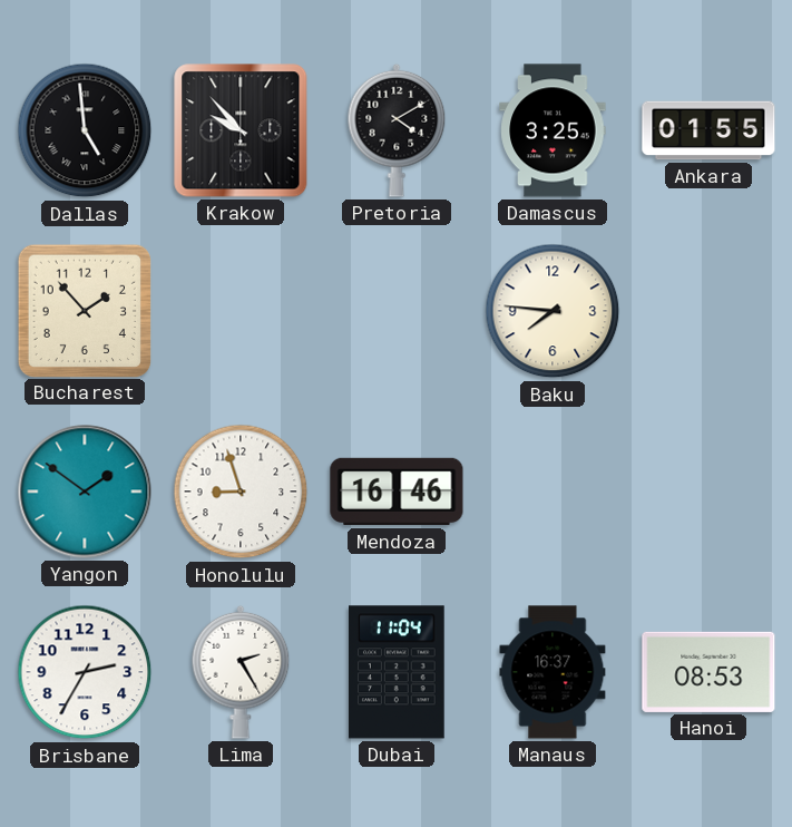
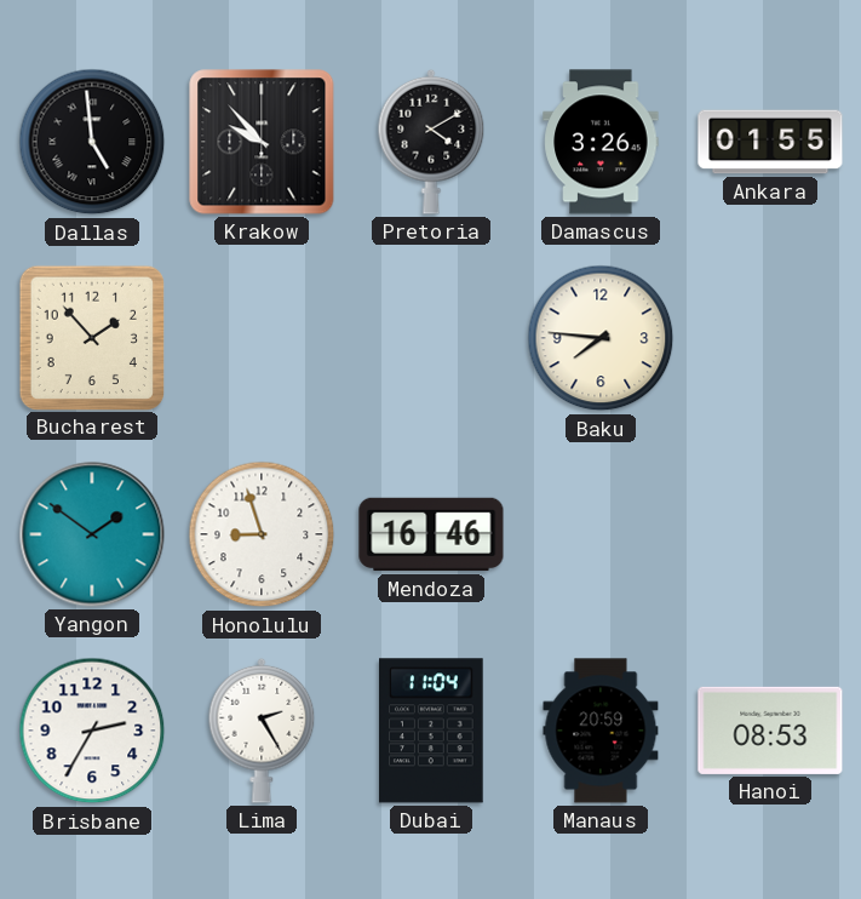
Damascus: 3:25 -> 3:26
Manaus: 16:37 -> 20:59
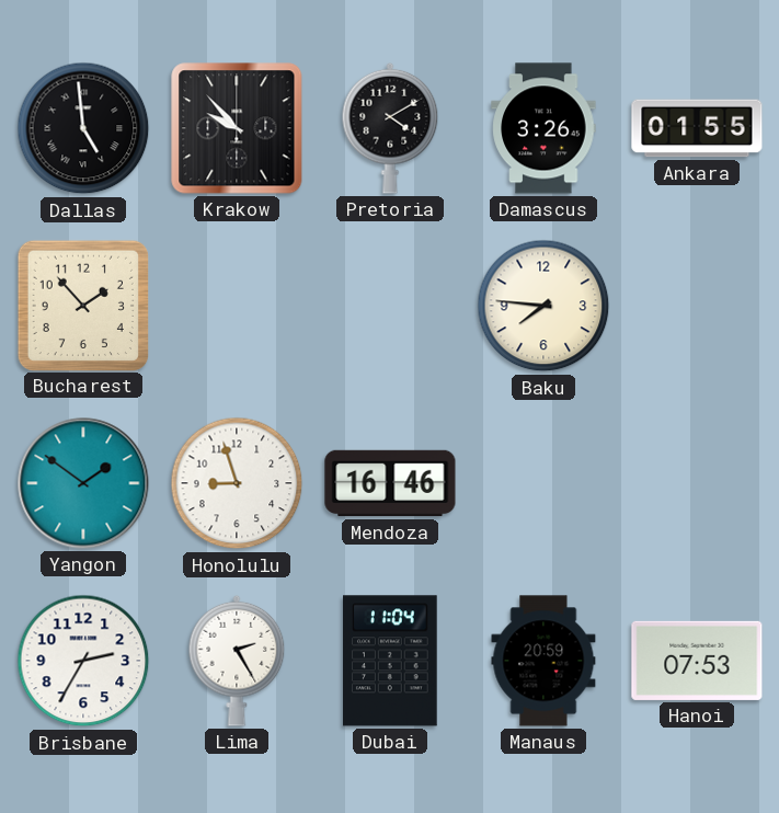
Hanoi: 08:53 -> 07:53
